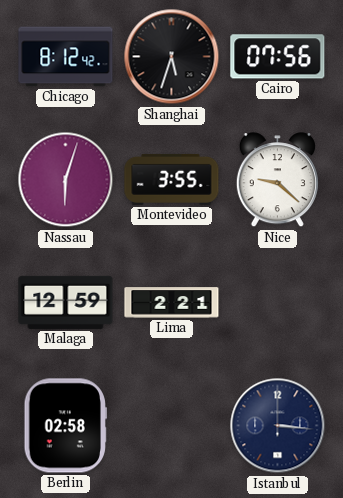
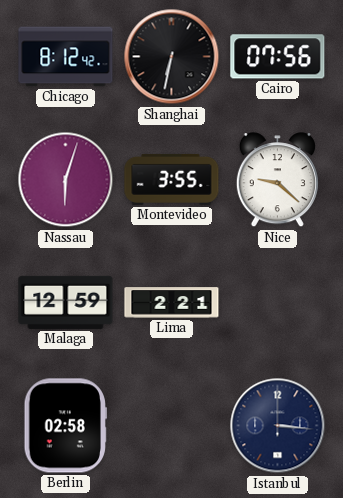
Shanghai: 5:33 -> 6:32
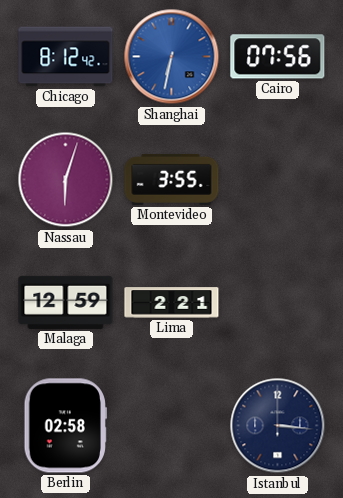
Shanghai dial: black -> blue
Nice: 9:22 -> none
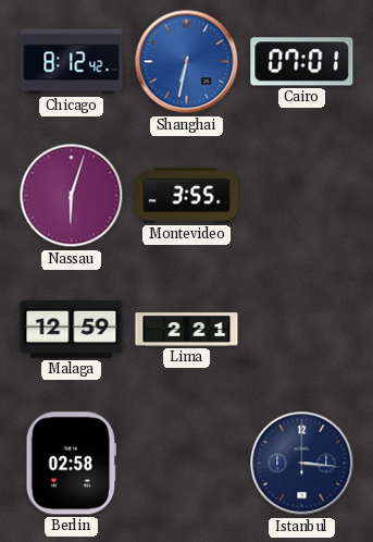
Cairo: 07:56 -> 07:01
